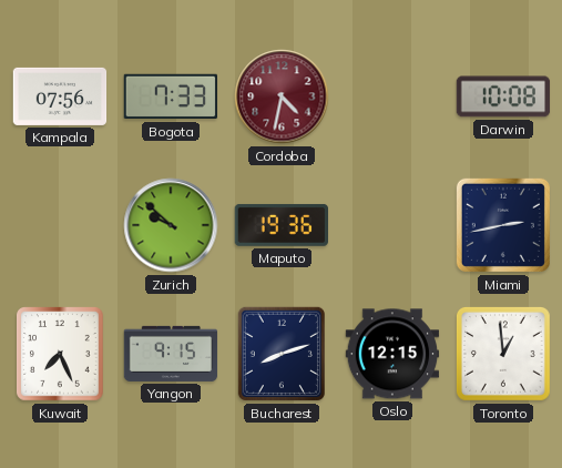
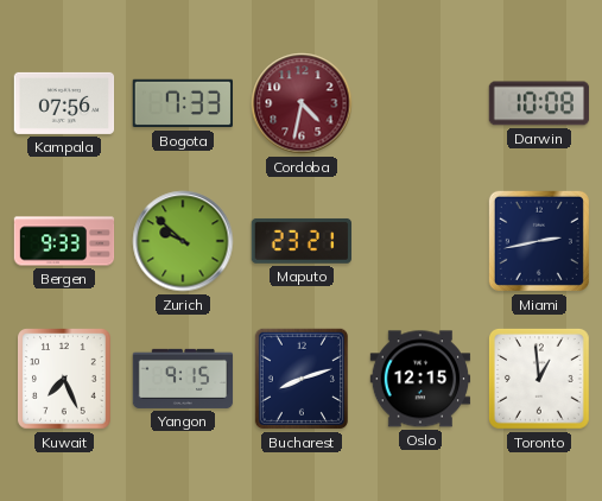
Bergen: none -> 9:33
Maputo: 19:36 -> 23:21
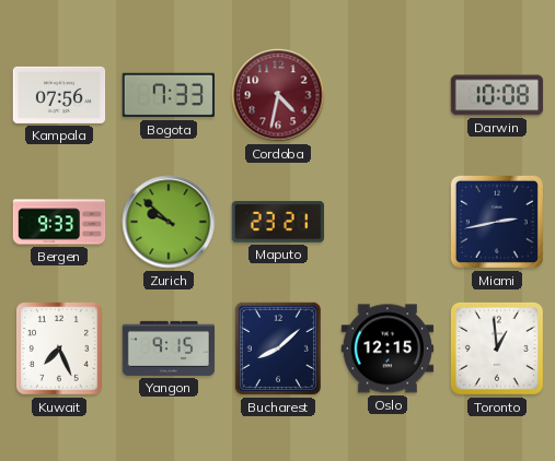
Bucharest: 8:12 -> 8:08
